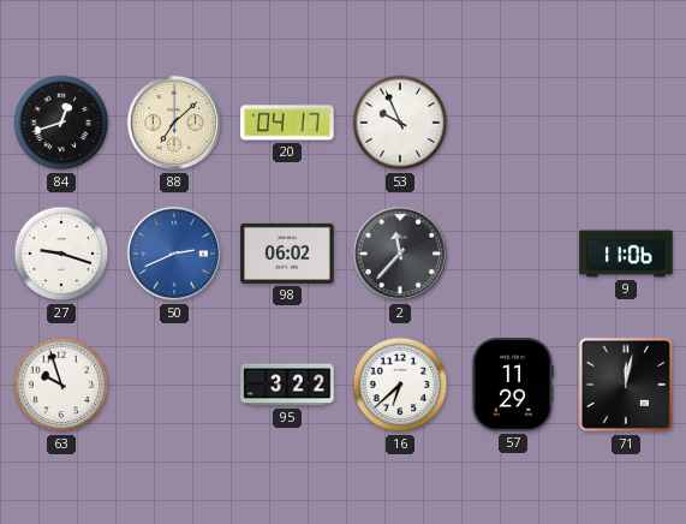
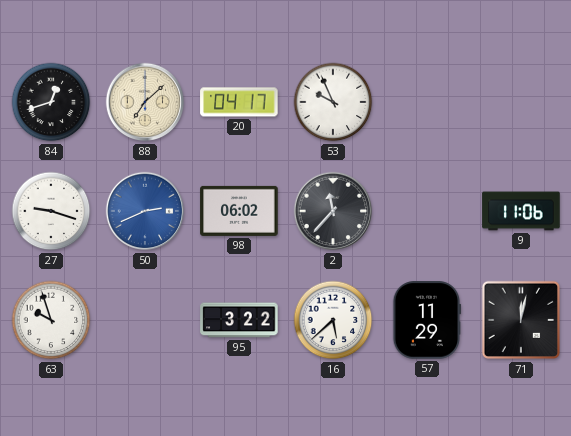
16: 6:38 -> 5:38
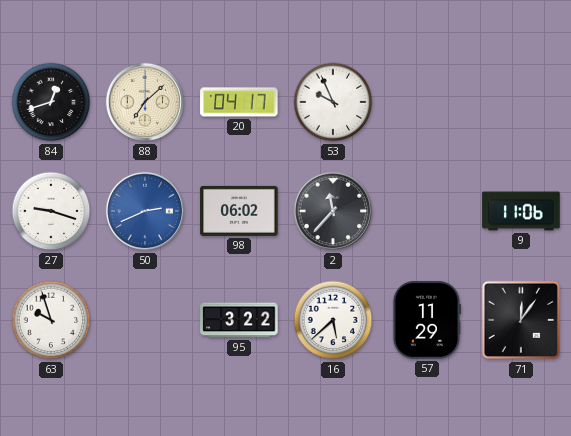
71: 12:02 -> 12:06
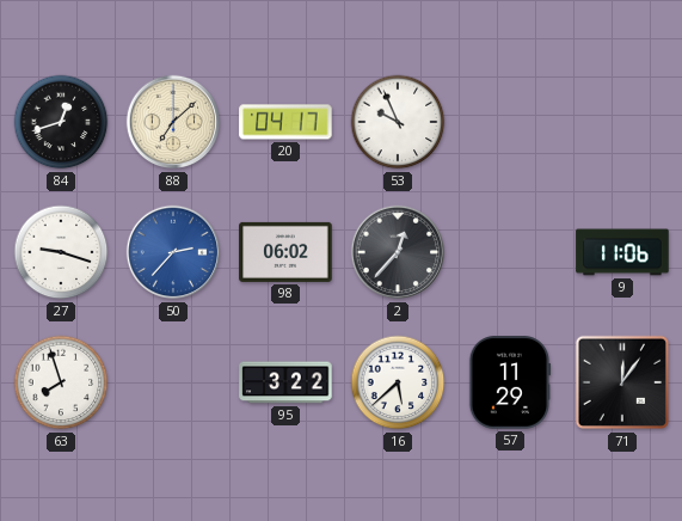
50: 2:41 -> 2:37
2: 11:37 -> 12:37
63: 9:57 -> 7:57
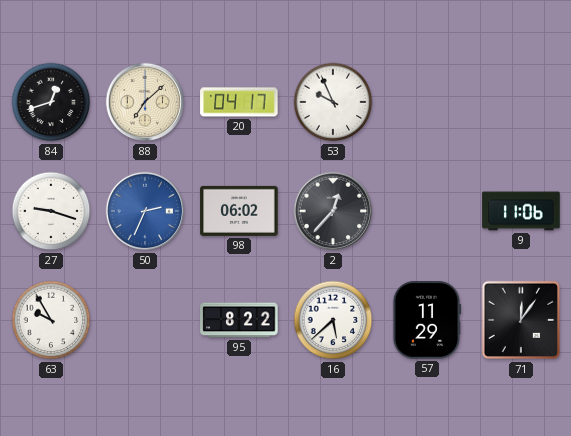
50: 2:37 -> 2:34
63: 7:57 -> 9:55
95: 3:22 -> 8:22
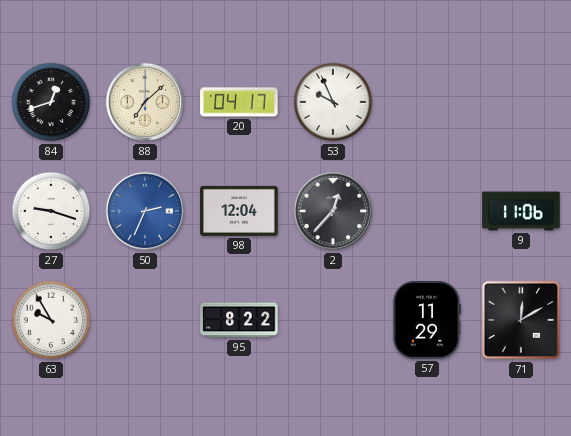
98: 06:02 -> 12:04
16: 5:38 -> none
71: 12:06 -> 12:10
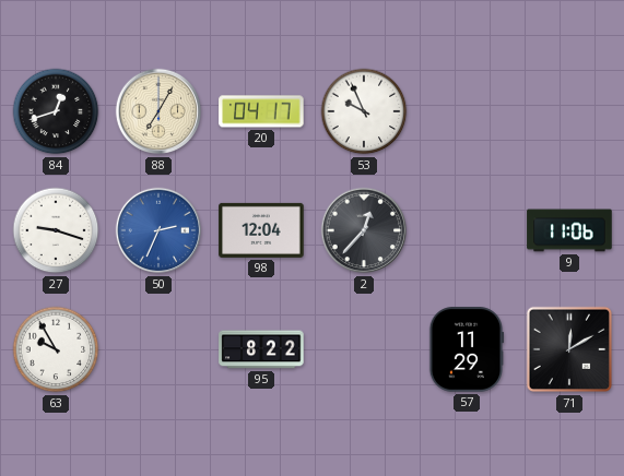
88: 7:08 -> 7:05
